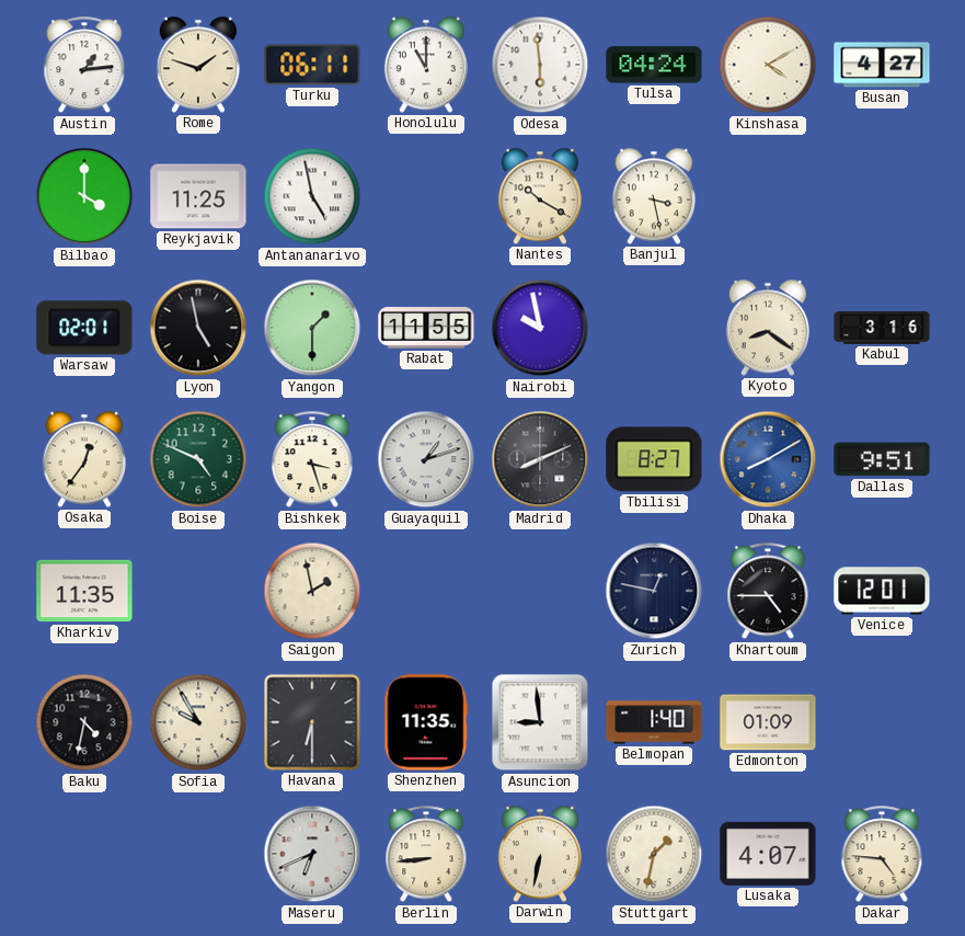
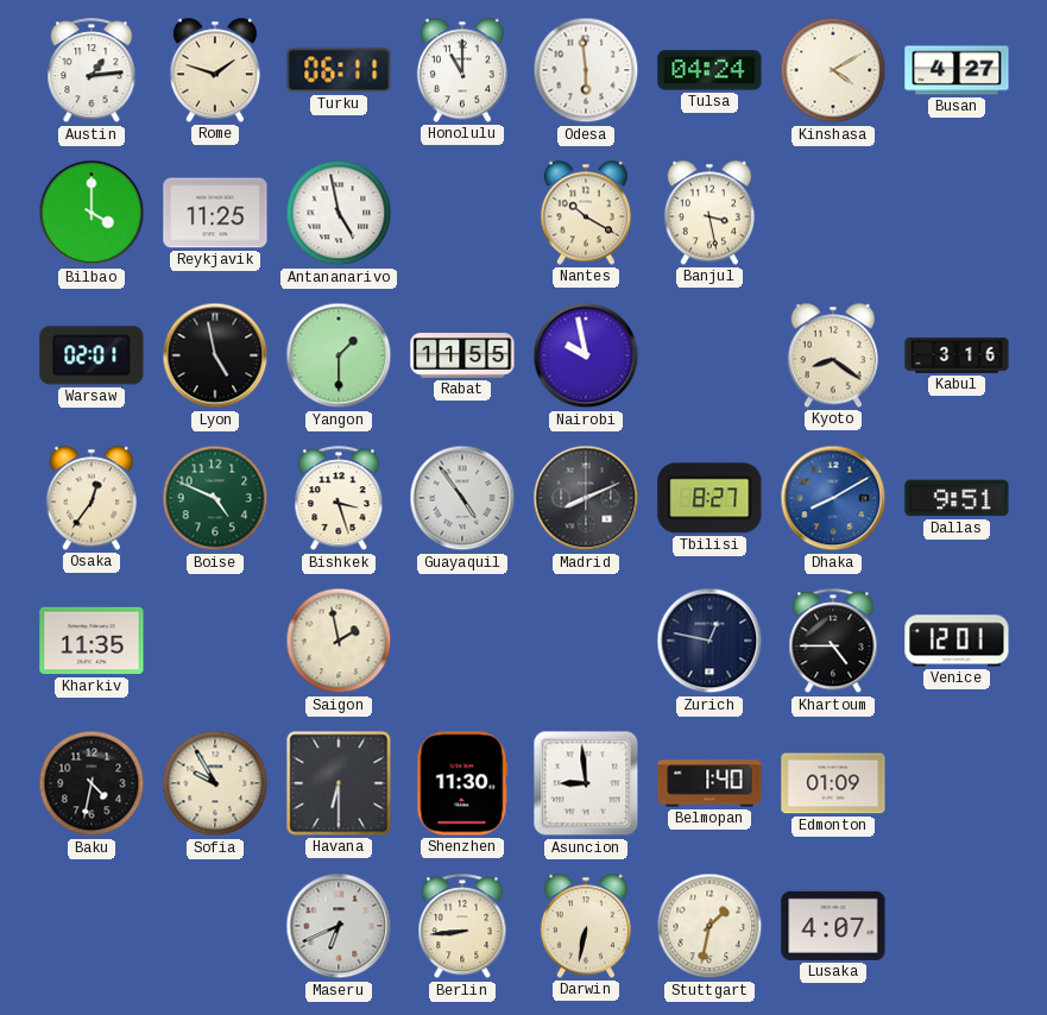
Guayaquil: 1:12 -> 4:54
Shenzhen: 11:35 -> 11:30
Dakar: 4:46 -> none
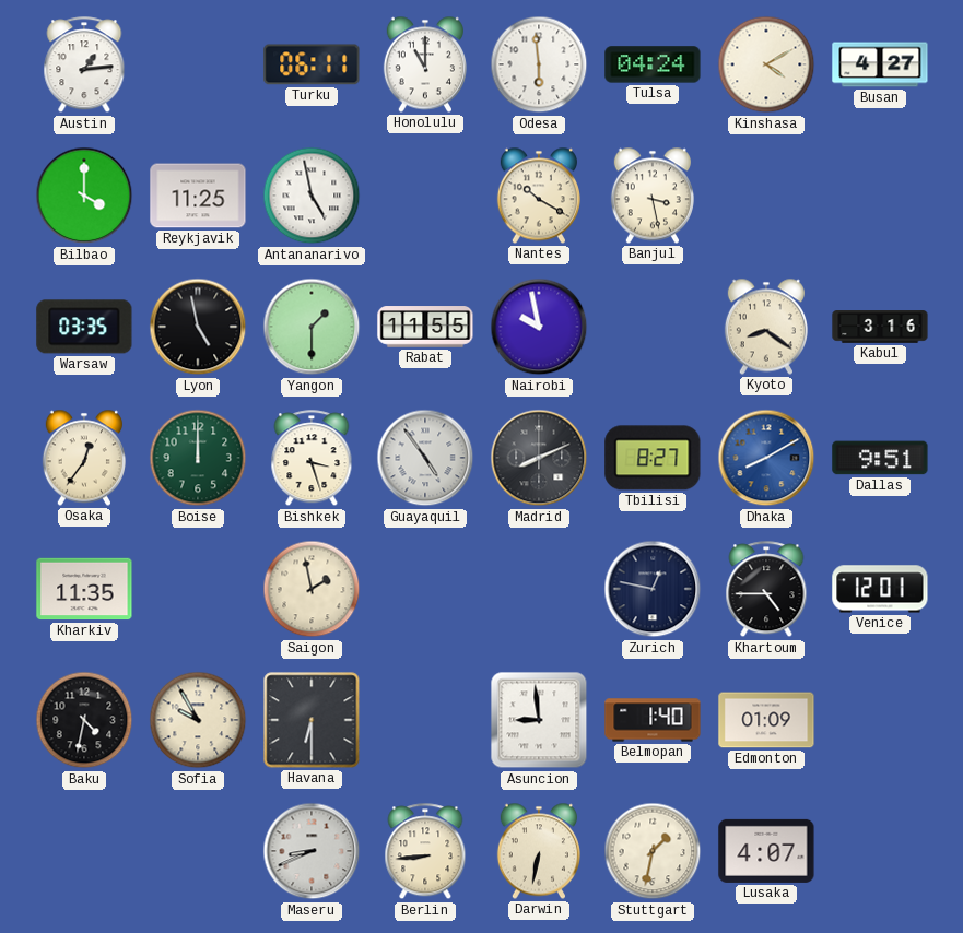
Rome: 1:48 -> none
Warsaw: 02:01 -> 03:35
Boise: 4:49 -> 12:00
Shenzhen: 11:30 -> none
Maseru: 6:41 -> 8:41
